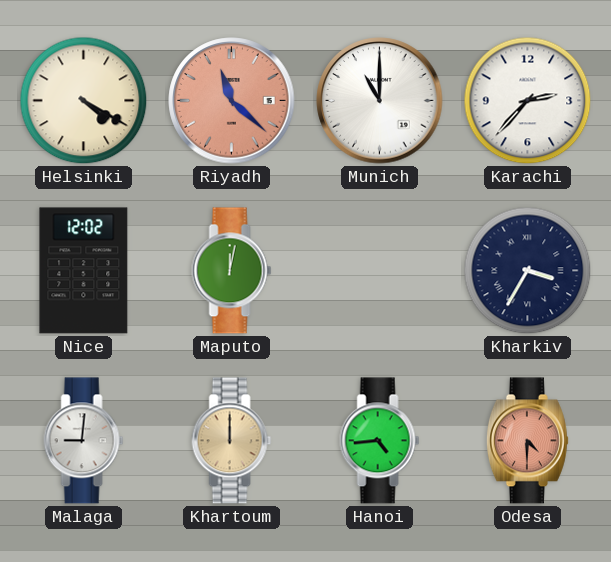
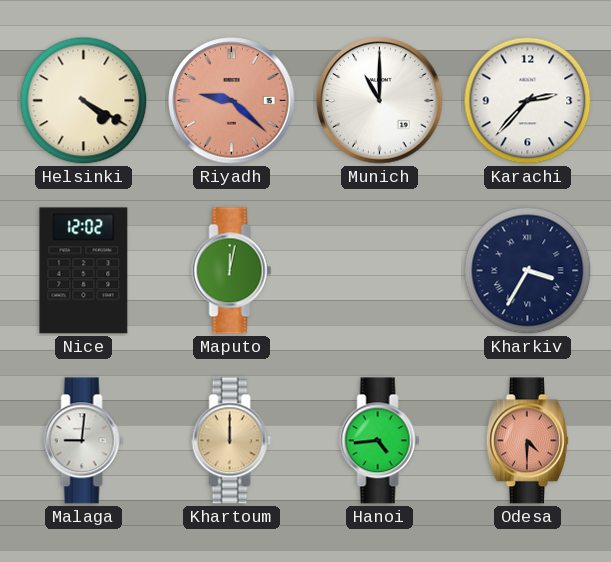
Riyadh: 11:22 -> 9:22
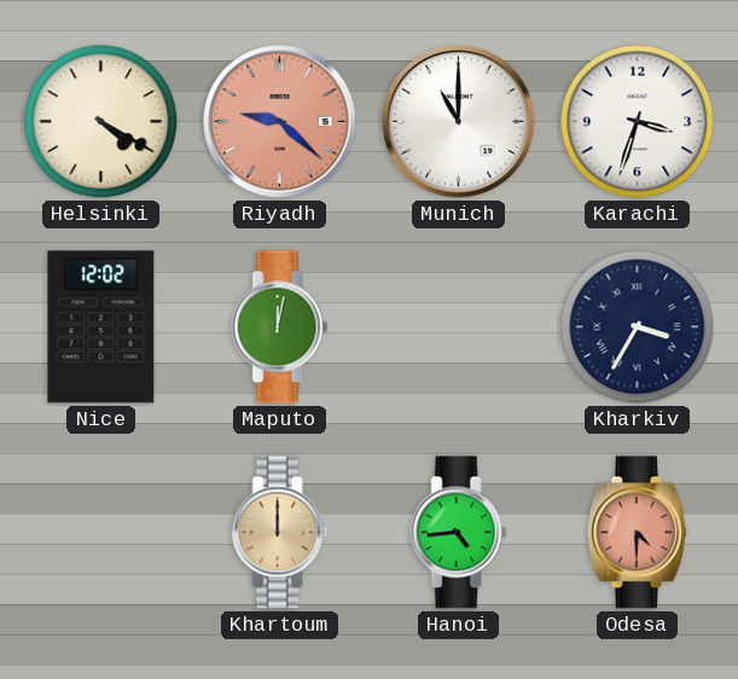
Karachi: 2:37 -> 3:33
Malaga: 9:01 -> none
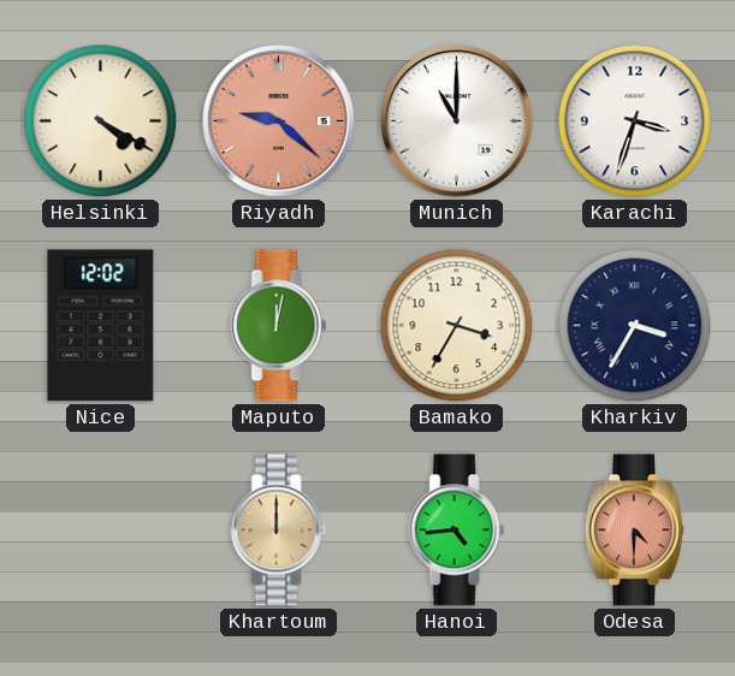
Bamako: none -> 3:35
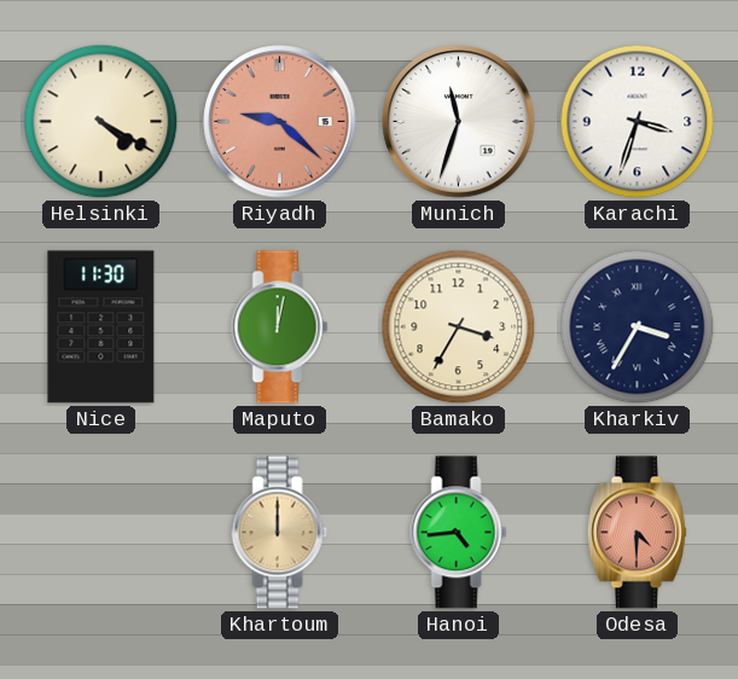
Munich: 11:00 -> 11:33
Nice: 12:02 -> 11:30
